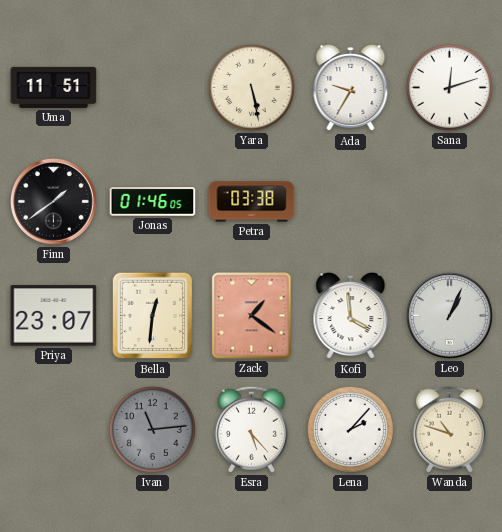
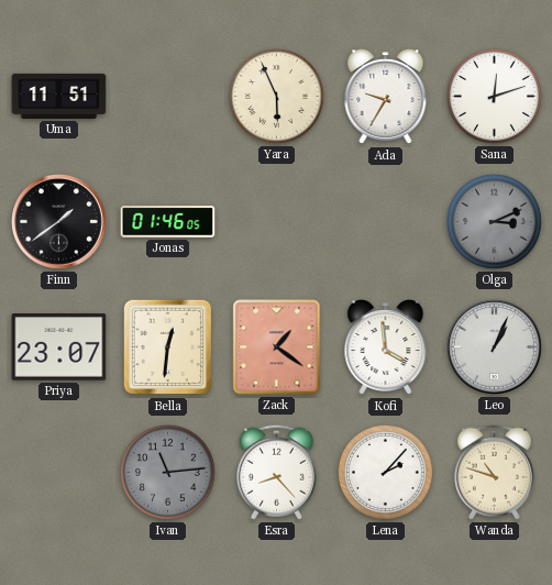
Yara: 5:28 -> 5:56
Petra: 03:38 -> none
Olga: none -> 3:11
Esra: 5:23 -> 8:23
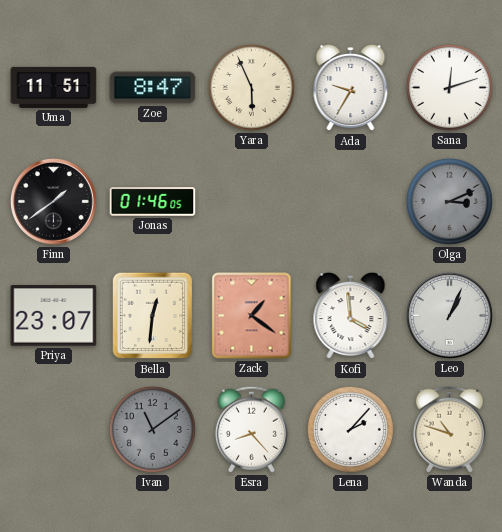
Zoe: none -> 8:47
Ivan: 11:14 -> 11:09
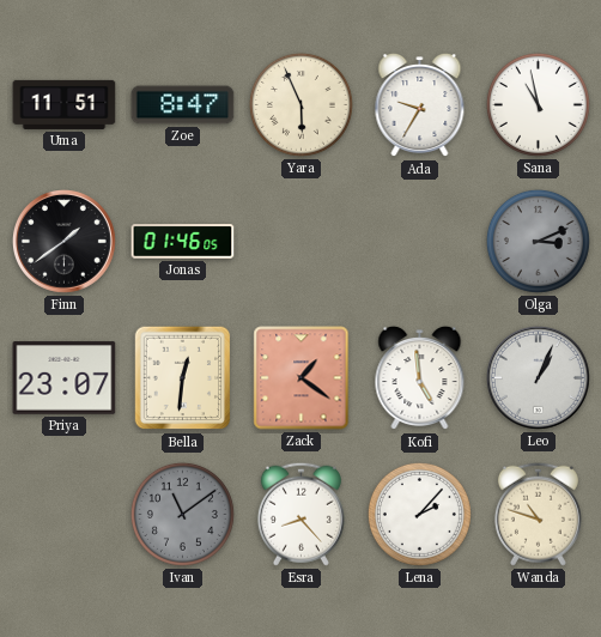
Sana: 12:12 -> 10:58
Kofi: 3:59 -> 4:59
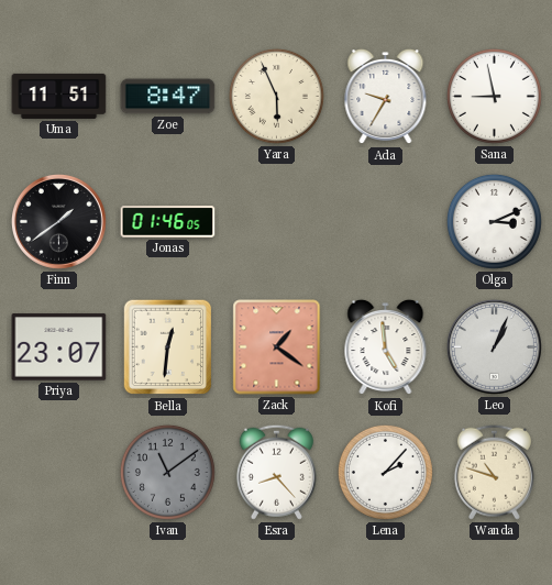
Sana: 10:58 -> 8:58
Olga dial: grey -> white
